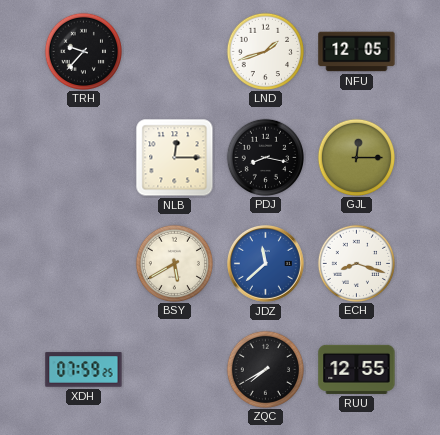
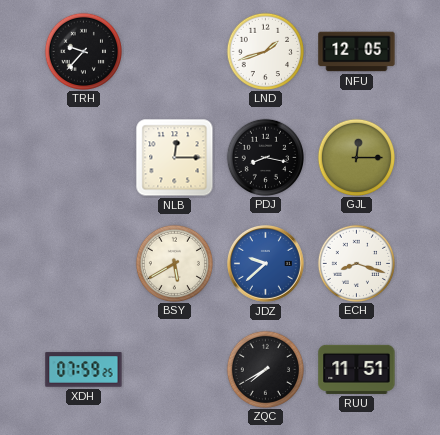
JDZ: 11:38 -> 9:38
RUU: 12:55 -> 11:51
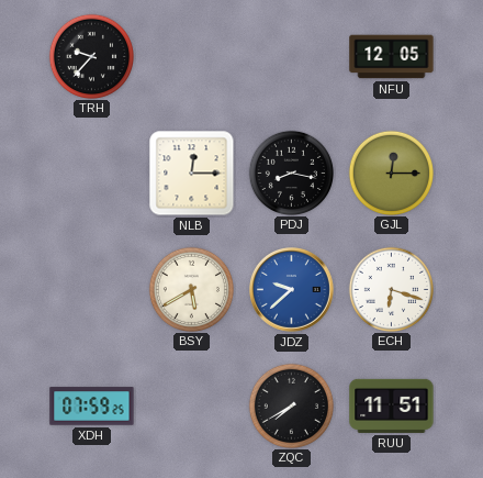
LND: 1:42 -> none
ECH: 8:18 -> 6:18
